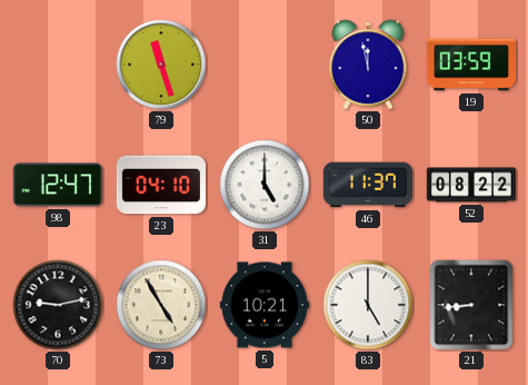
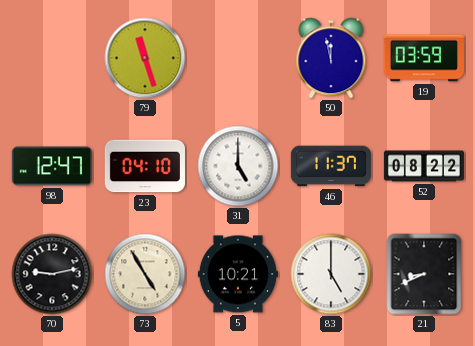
21: 8:44 -> 8:41
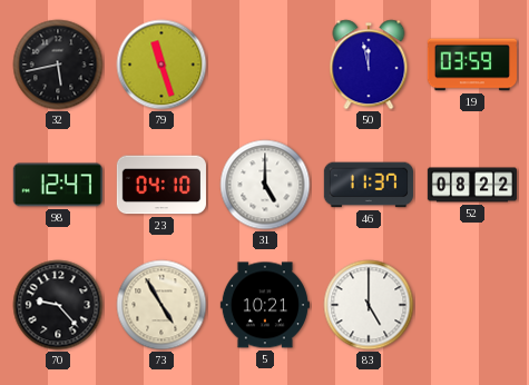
32: none -> 5:43
70: 9:13 -> 9:23
21: 8:41 -> none
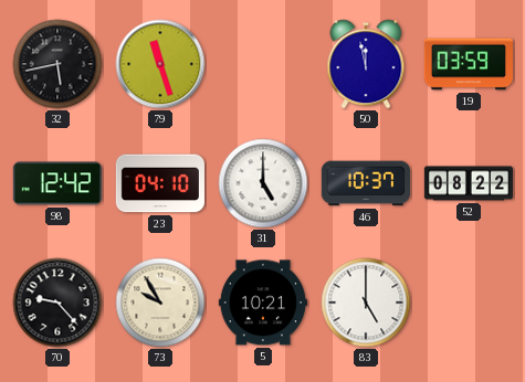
98: 12:47 -> 12:42
46: 11:37 -> 10:37
73: 4:55 -> 9:55
